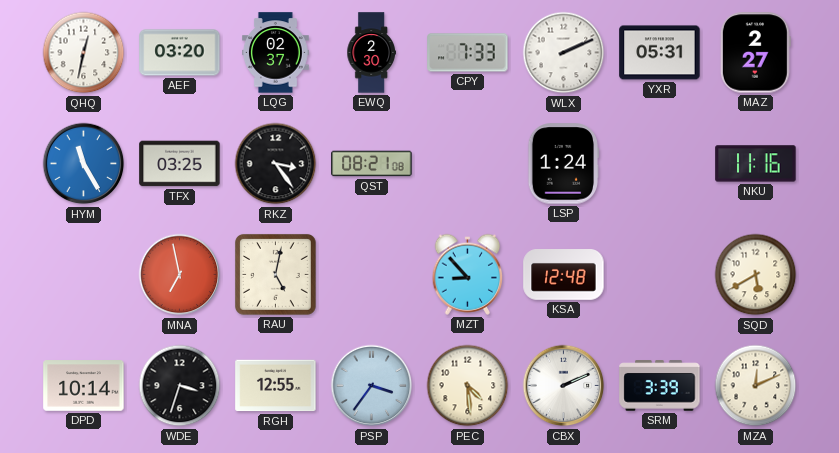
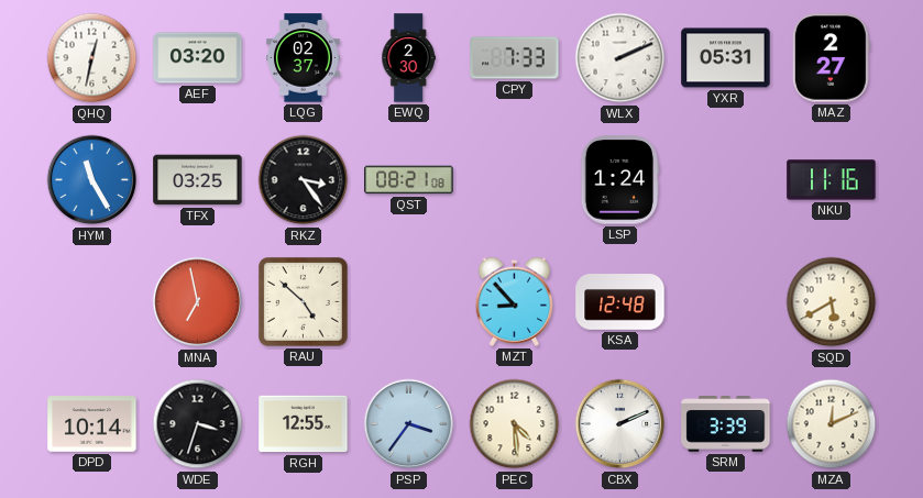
RAU: 5:02 -> 4:52
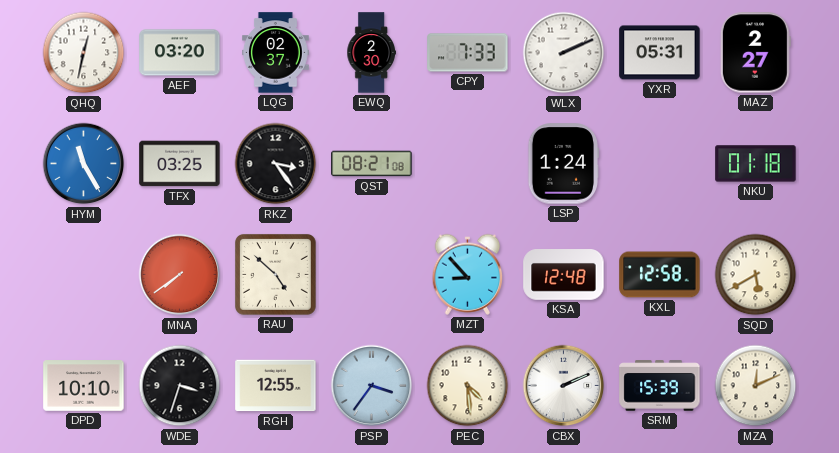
NKU: 11:16 -> 01:18
MNA: 6:58 -> 7:39
KXL: none -> 12:58
DPD: 10:14 -> 10:10
SRM: 3:39 -> 15:39
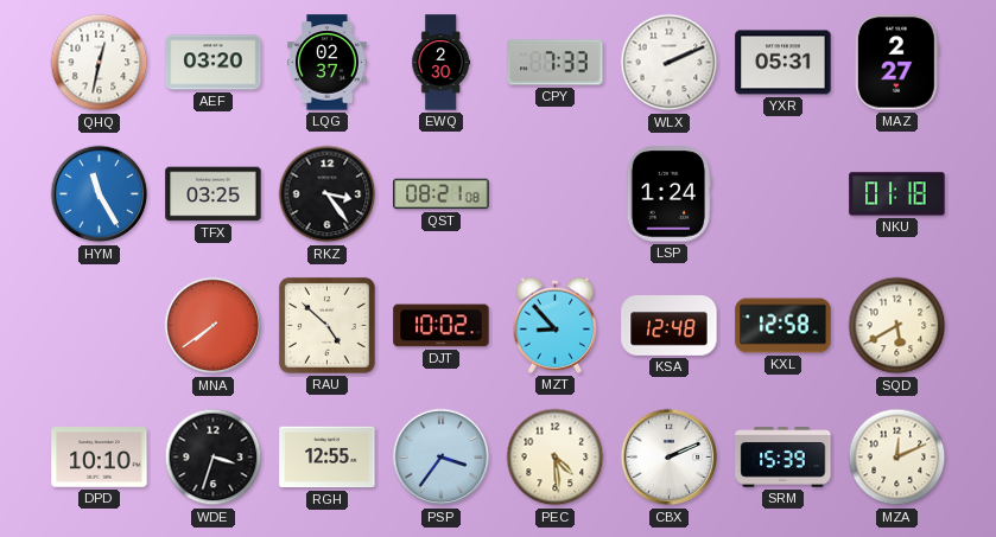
DJT: none -> 10:02
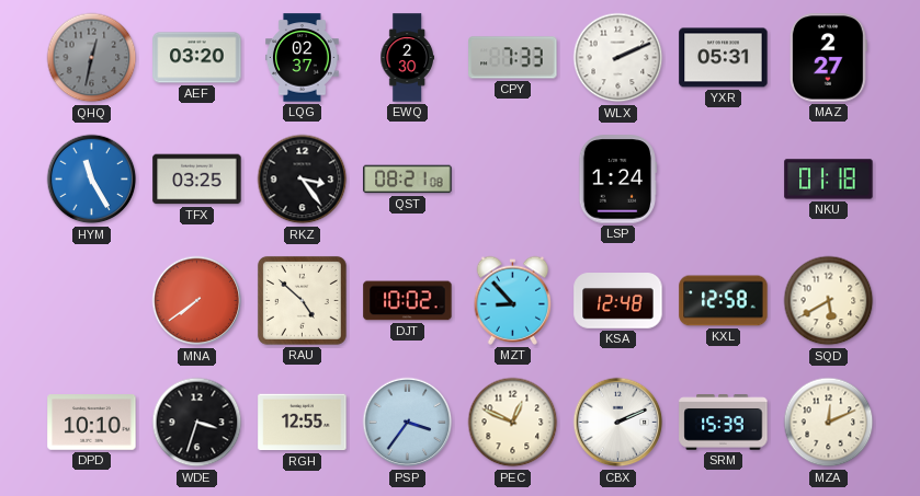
QHQ dial: white -> grey
PEC: 4:29 -> 12:49
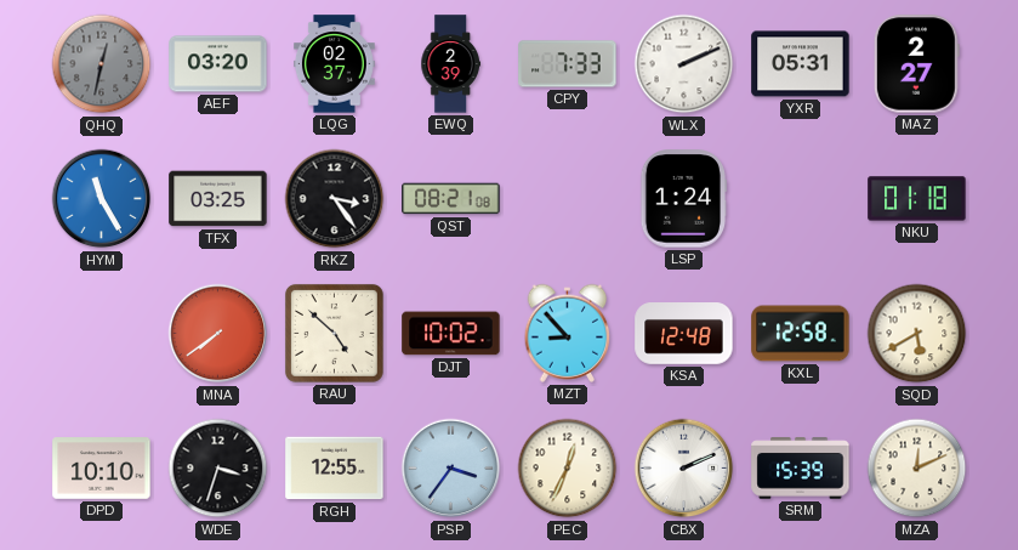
EWQ: 2:30 -> 2:39
PEC: 12:49 -> 12:34
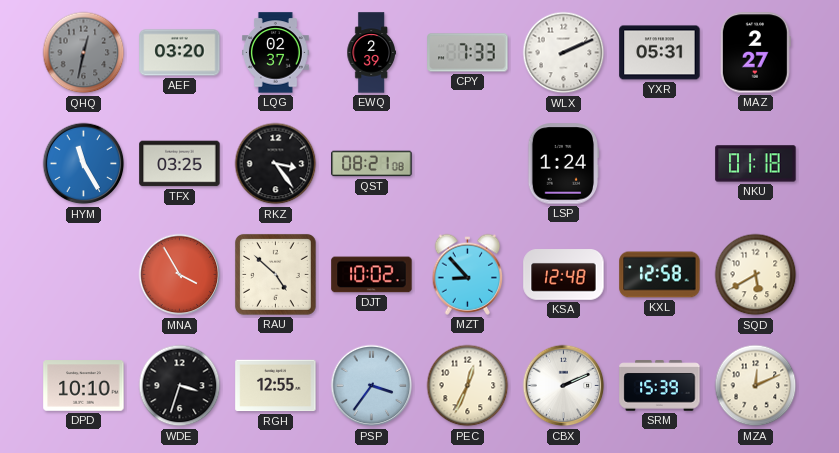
MNA: 7:39 -> 3:55
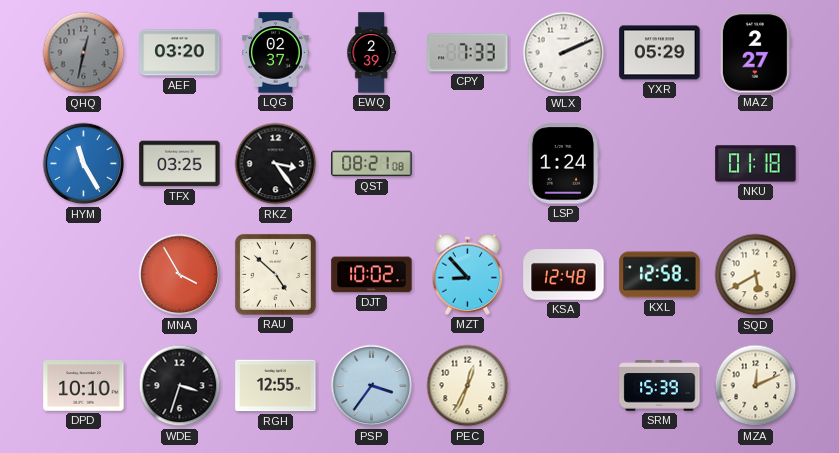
YXR: 05:31 -> 05:29
CBX: 2:11 -> none
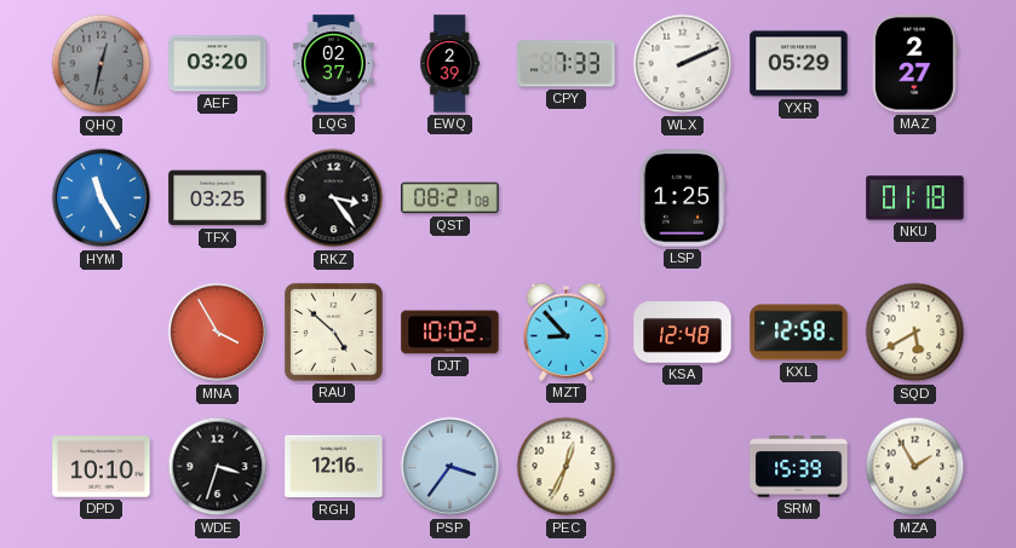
LSP: 1:24 -> 1:25
RGH: 12:55 -> 12:16
MZA: 12:11 -> 1:55
